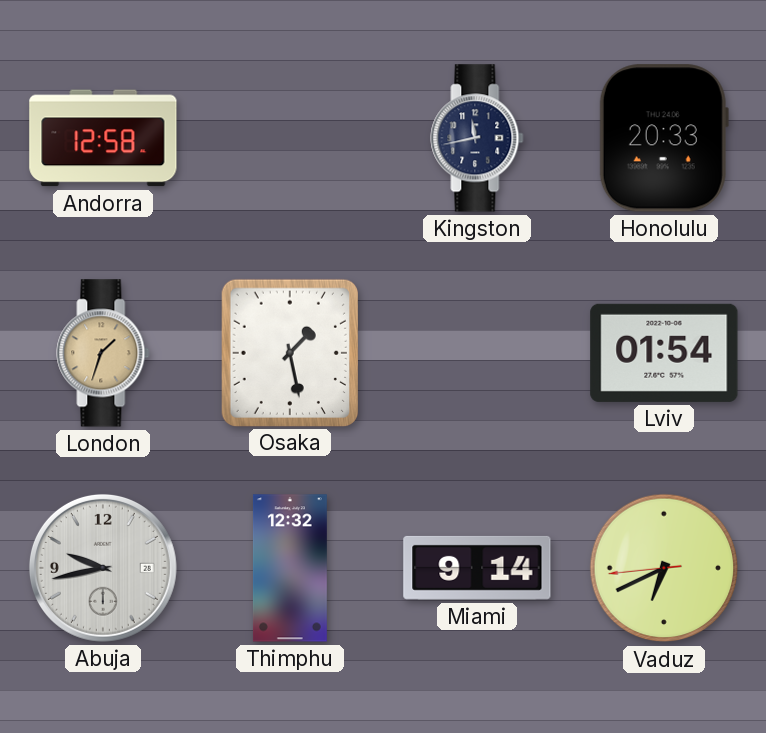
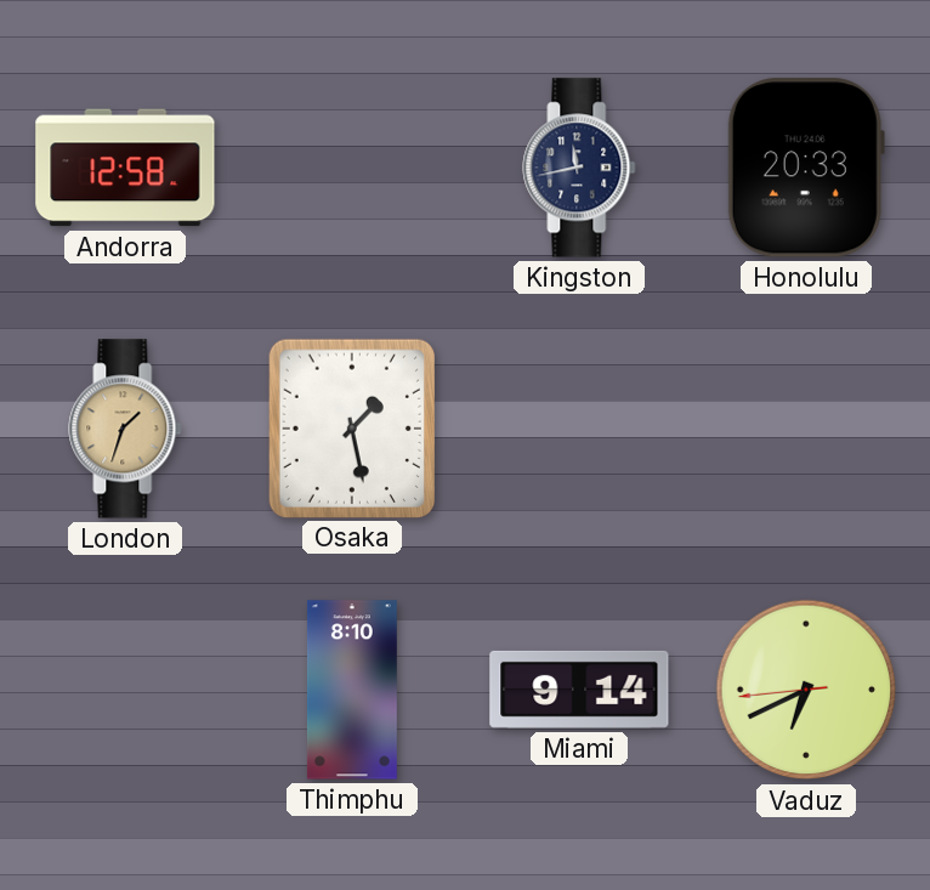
Lviv: 01:54 -> none
Abuja: 9:43 -> none
Thimphu: 12:32 -> 8:10
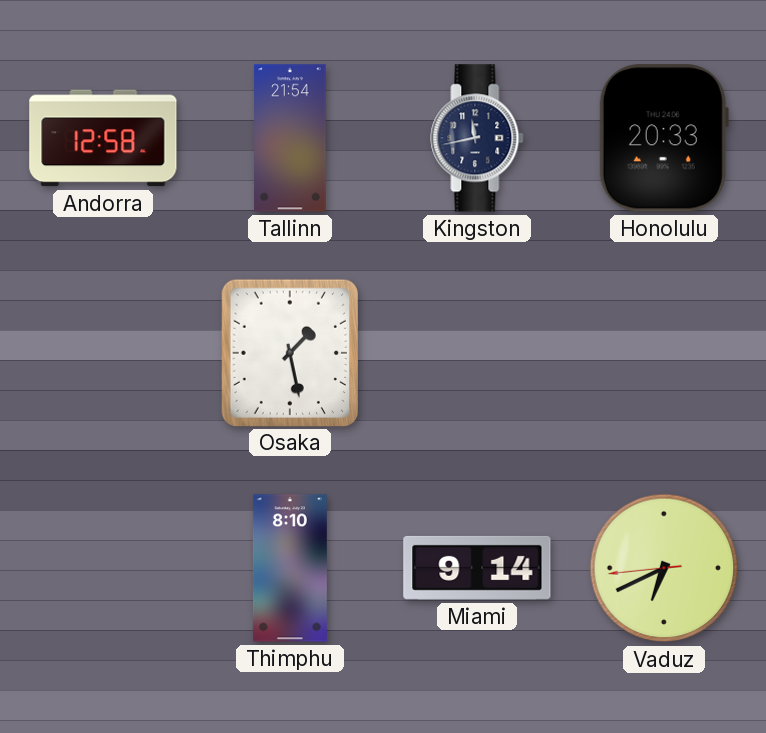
Tallinn: none -> 21:54
London: 1:33 -> none
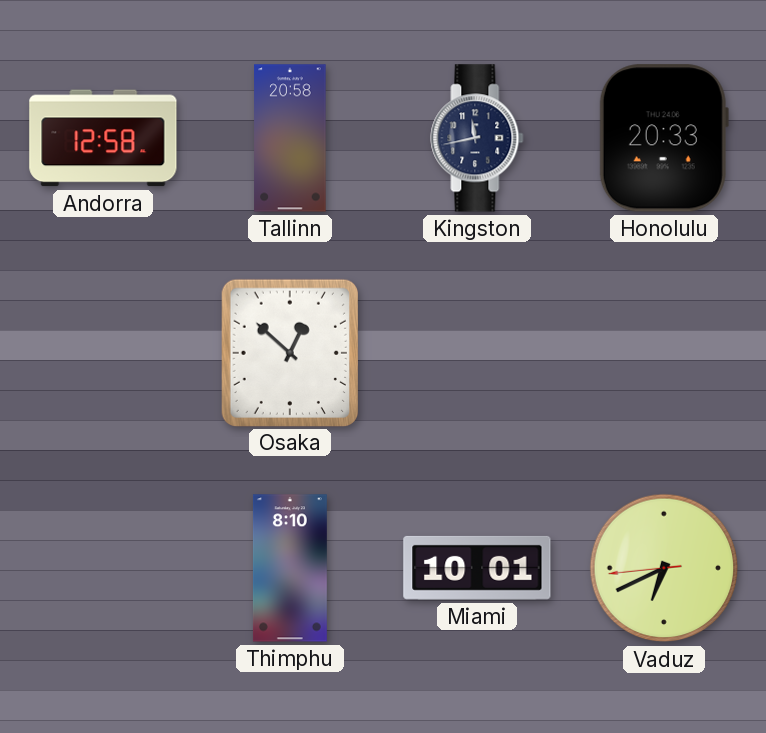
Tallinn: 21:54 -> 20:58
Osaka: 1:28 -> 12:52
Miami: 9:14 -> 10:01
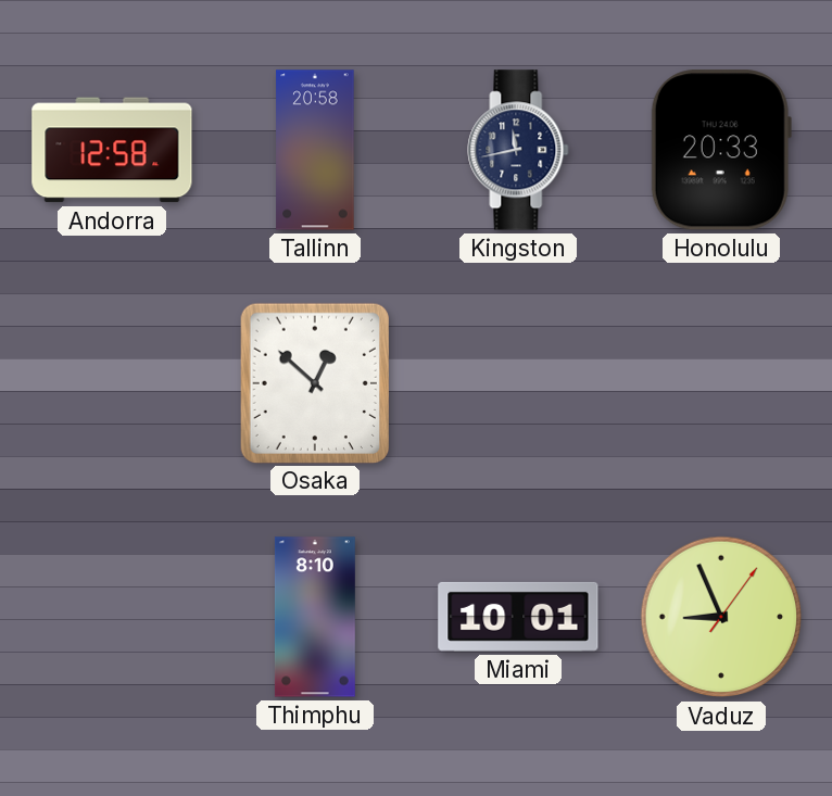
Vaduz: 6:40 -> 8:56
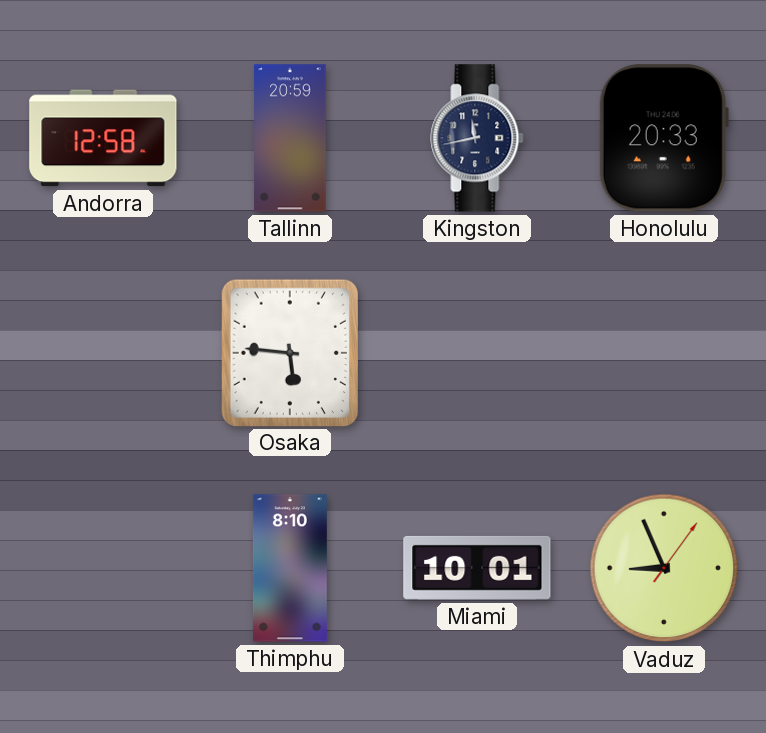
Tallinn: 20:58 -> 20:59
Osaka: 12:52 -> 5:46
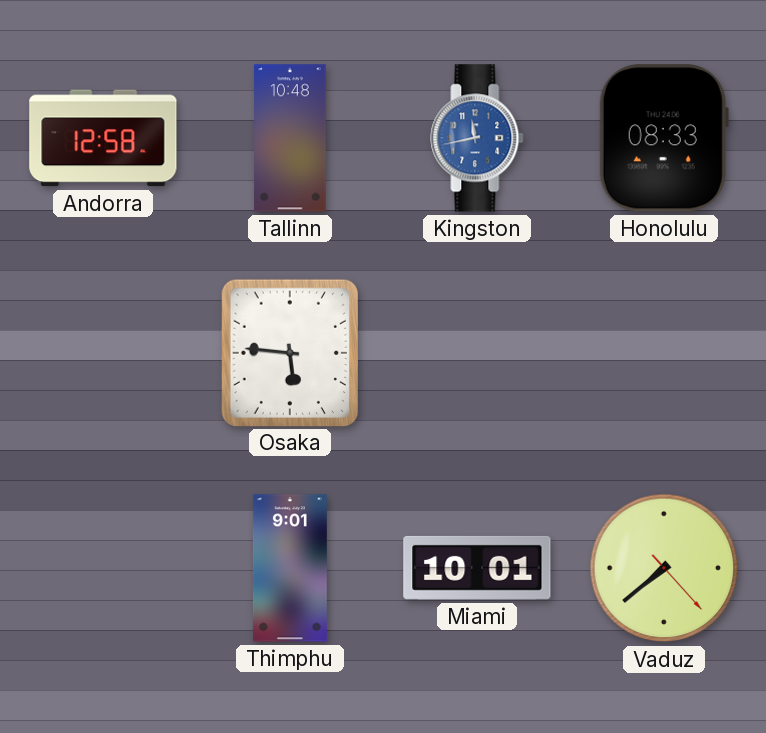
Tallinn: 20:59 -> 10:48
Kingston dial: navy -> blue
Honolulu: 20:33 -> 08:33
Thimphu: 8:10 -> 9:01
Vaduz: 8:56 -> 7:38
